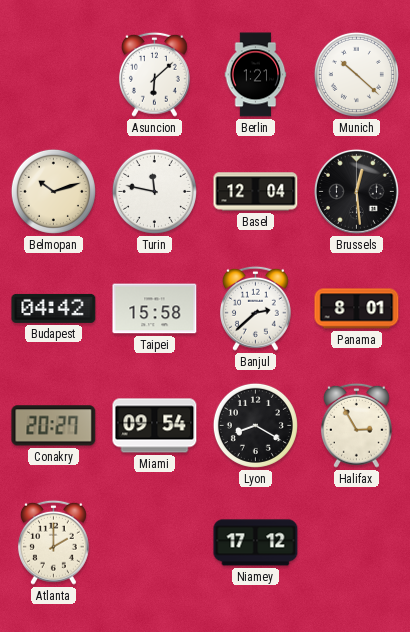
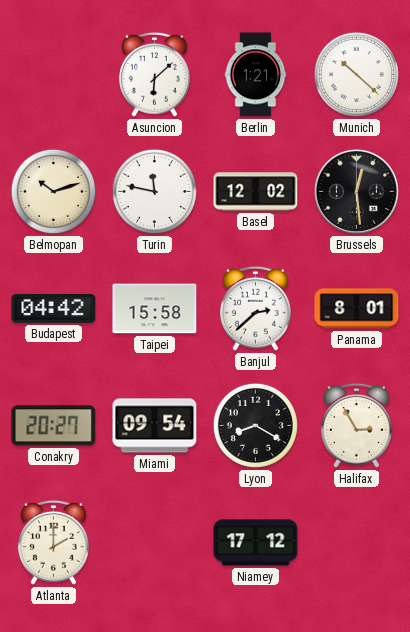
Basel: 12:04 -> 12:02
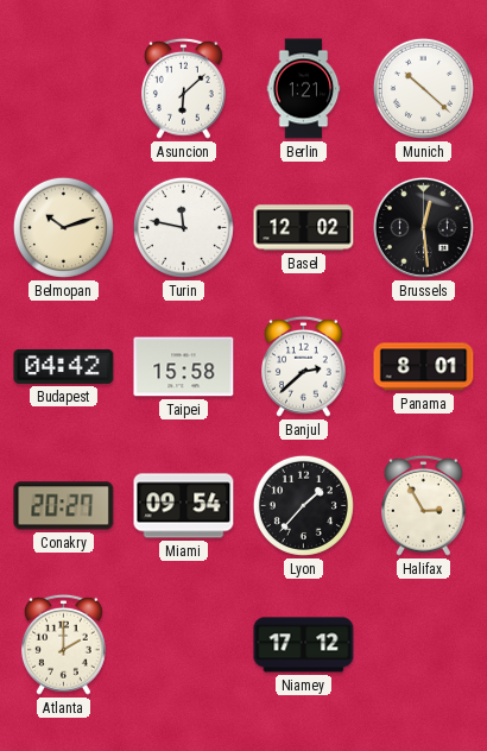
Lyon: 8:20 -> 1:37
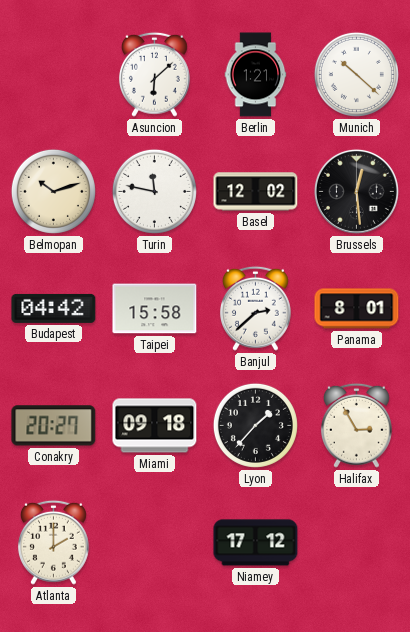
Miami: 09:54 -> 09:18
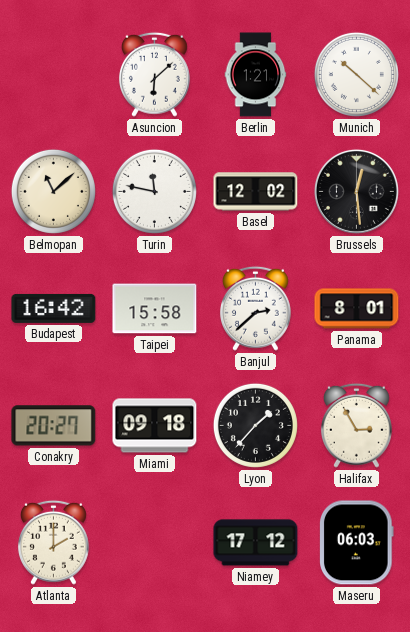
Belmopan: 10:12 -> 11:08
Budapest: 04:42 -> 16:42
Maseru: none -> 06:03
